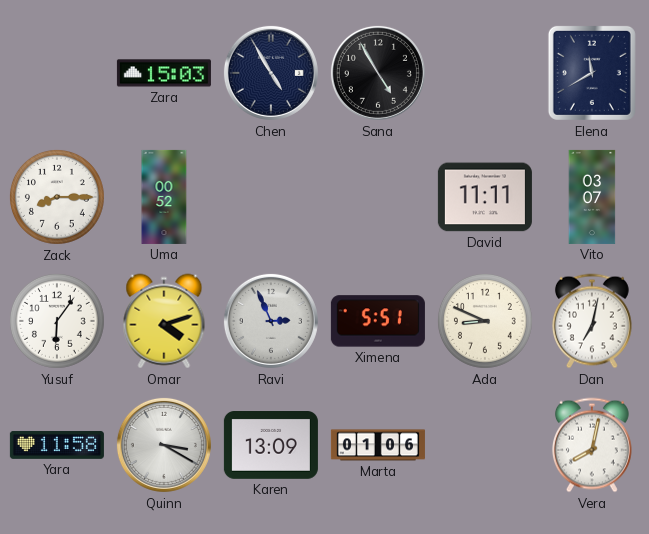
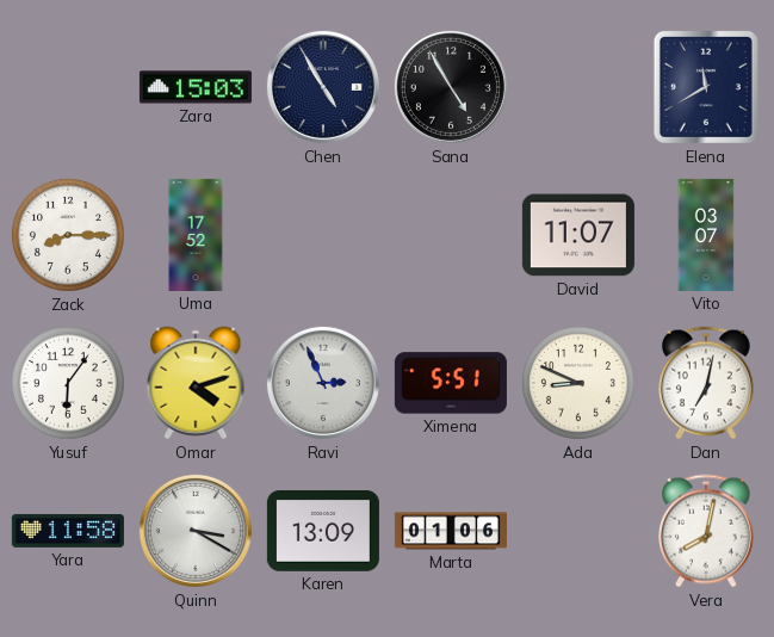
Uma: 00:52 -> 17:52
David: 11:11 -> 11:07
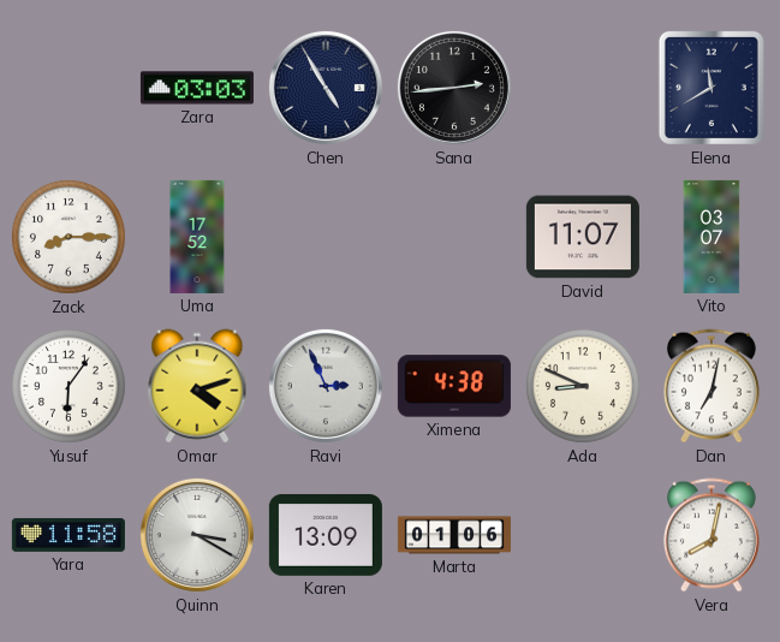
Zara: 15:03 -> 03:03
Sana: 4:55 -> 2:44
Ximena: 5:51 -> 4:38
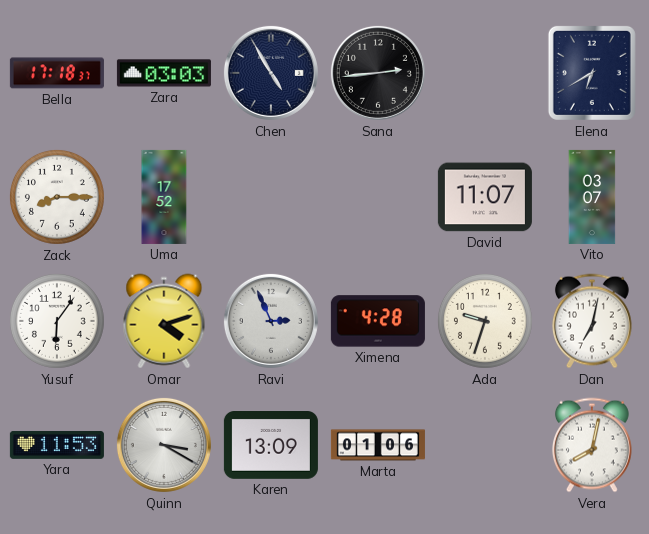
Bella: none -> 17:18
Elena: 11:40 -> 6:40
Ximena: 4:38 -> 4:28
Ada: 8:49 -> 9:33
Yara: 11:58 -> 11:53
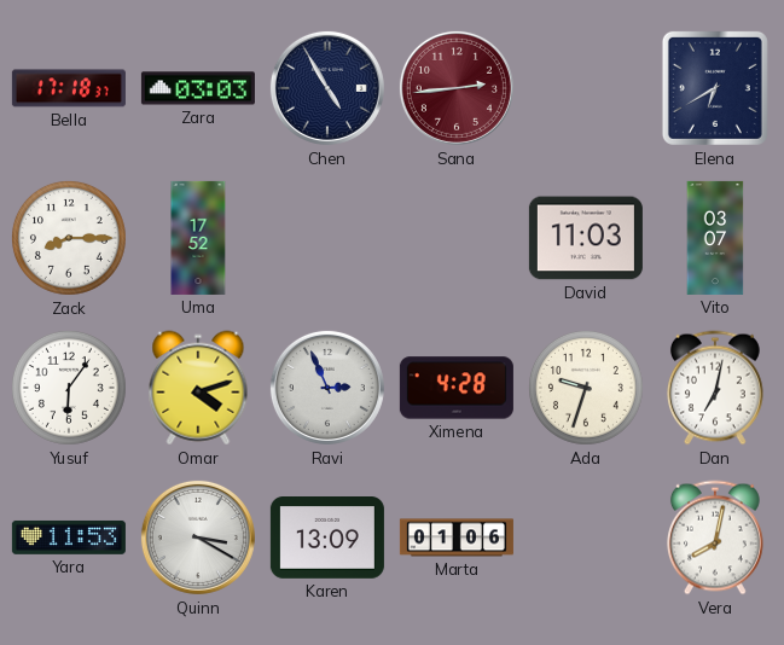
Sana dial: black -> burgundy
David: 11:07 -> 11:03
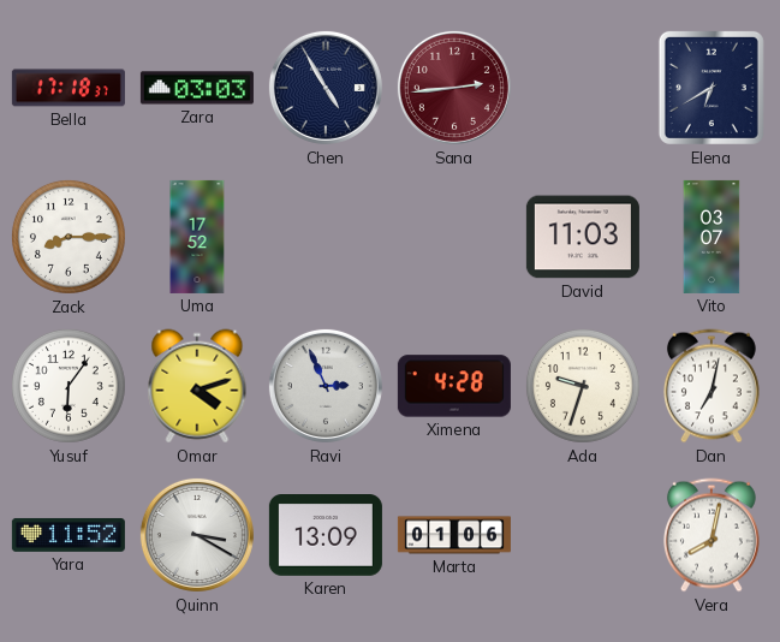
Yara: 11:53 -> 11:52
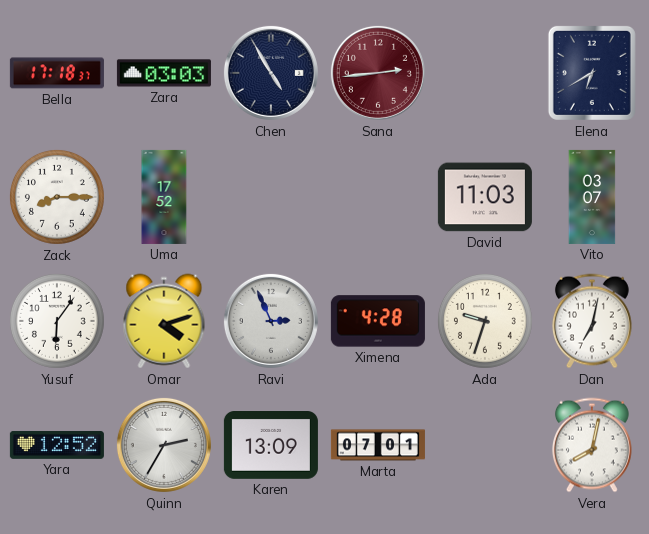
Yara: 11:52 -> 12:52
Quinn: 3:20 -> 2:35
Marta: 01:06 -> 07:01
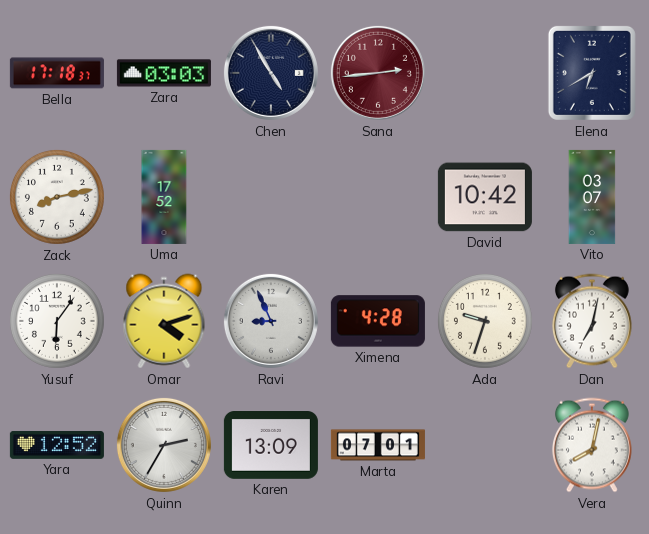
Zack: 8:15 -> 8:13
David: 11:03 -> 10:42
Ravi: 2:56 -> 8:56
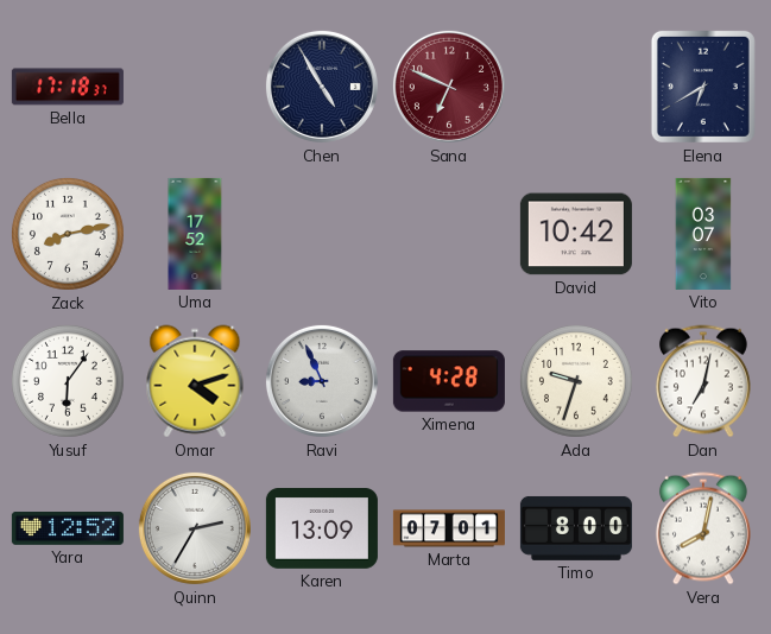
Zara: 03:03 -> none
Sana: 2:44 -> 6:49
Timo: none -> 8:00
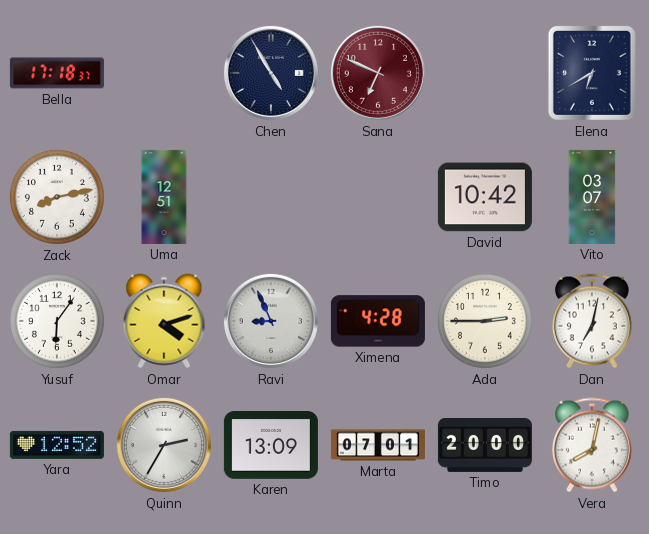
Uma: 17:52 -> 12:51
Ada: 9:33 -> 2:45
Timo: 8:00 -> 20:00
